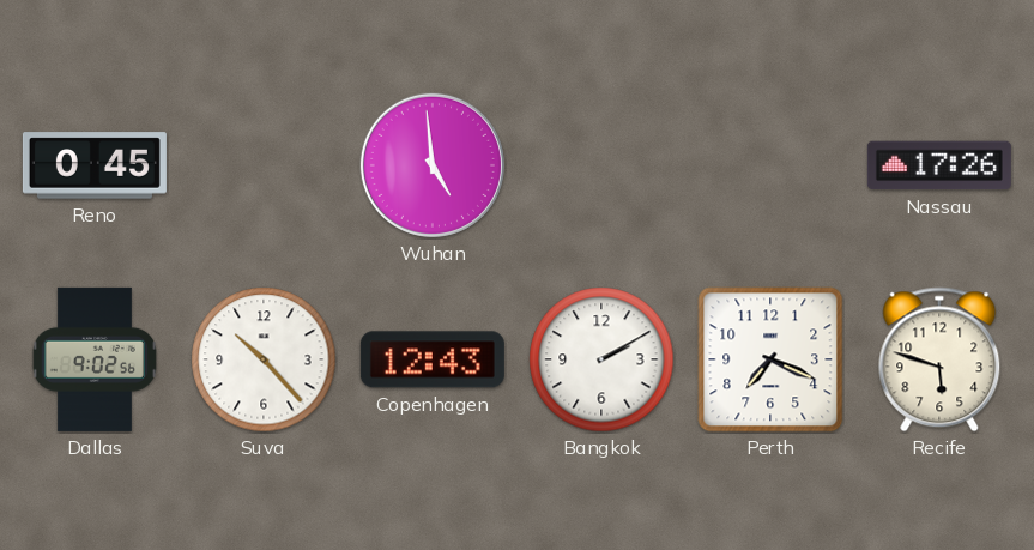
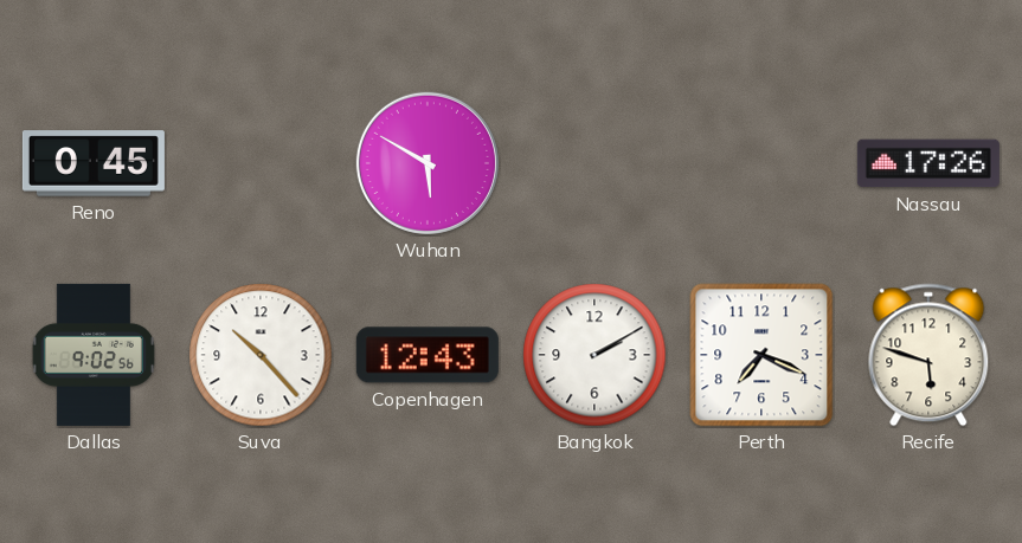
Wuhan: 4:59 -> 5:50
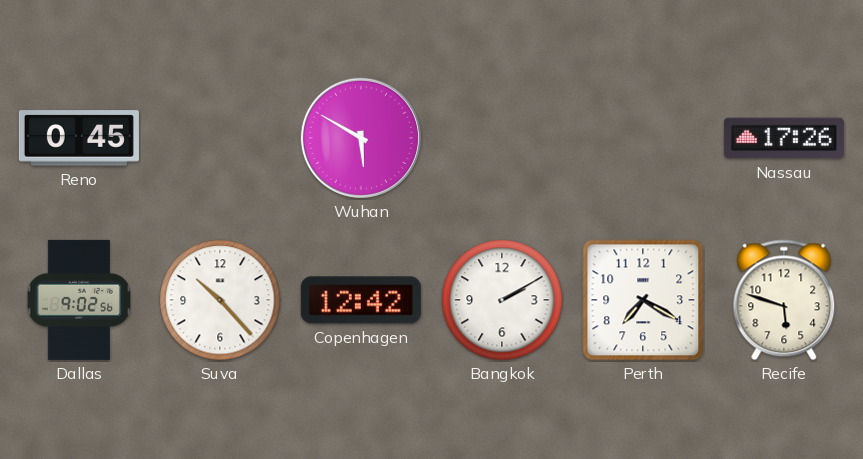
Copenhagen: 12:43 -> 12:42
Perth: 7:19 -> 7:20
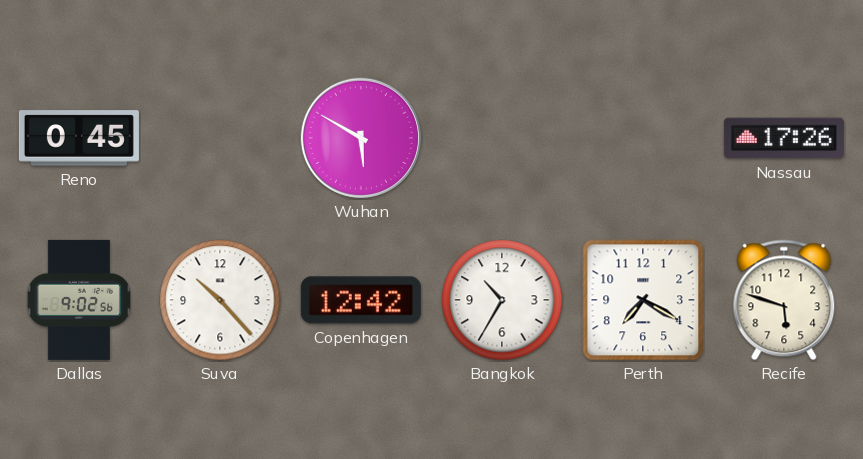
Bangkok: 2:10 -> 10:35
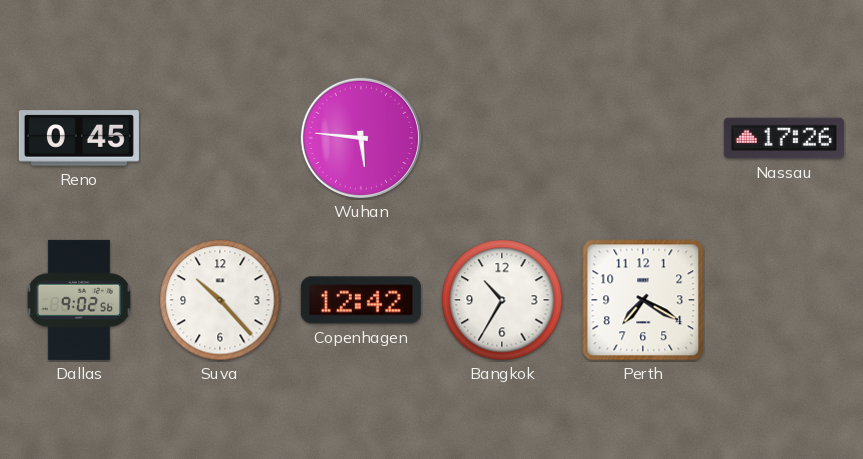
Wuhan: 5:50 -> 5:46
Recife: 5:48 -> none
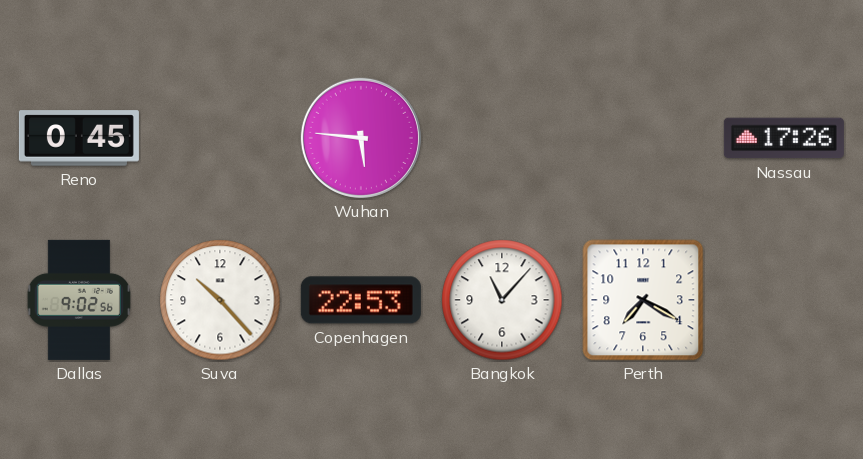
Copenhagen: 12:42 -> 22:53
Bangkok: 10:35 -> 11:07
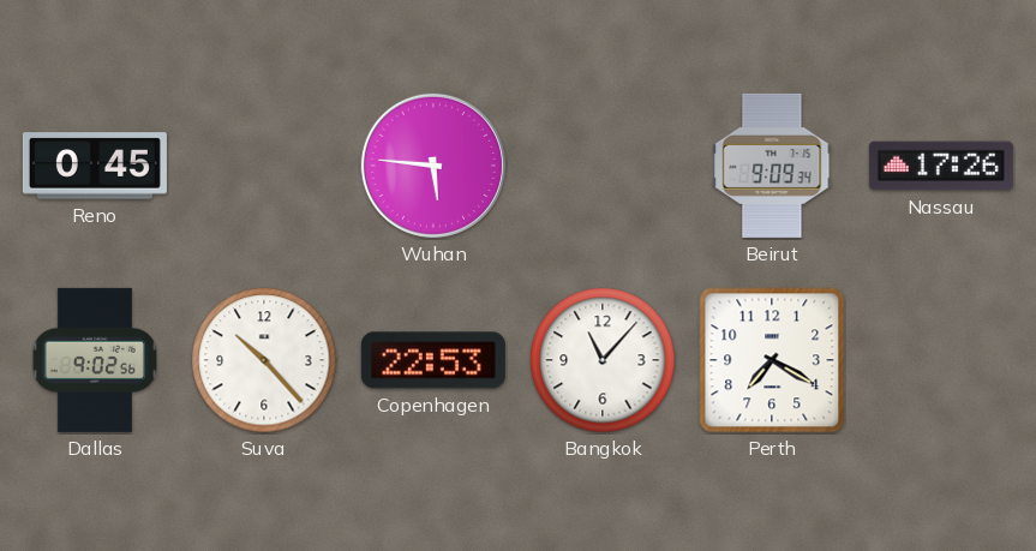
Beirut: none -> 9:09
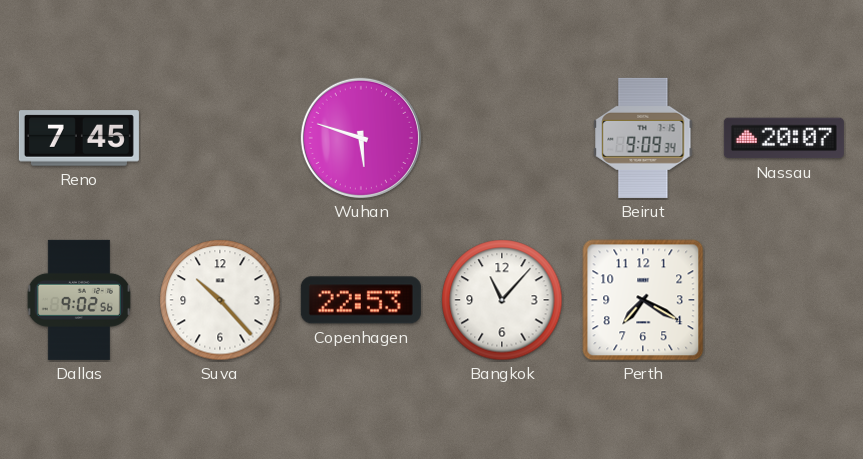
Reno: 0:45 -> 7:45
Wuhan: 5:46 -> 5:48
Nassau: 17:26 -> 20:07
